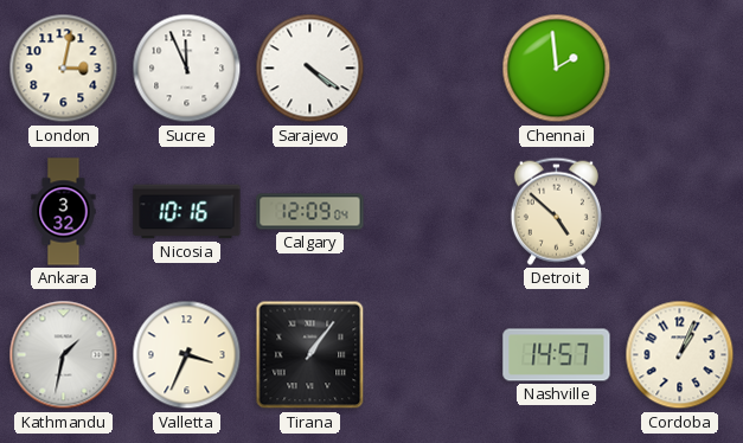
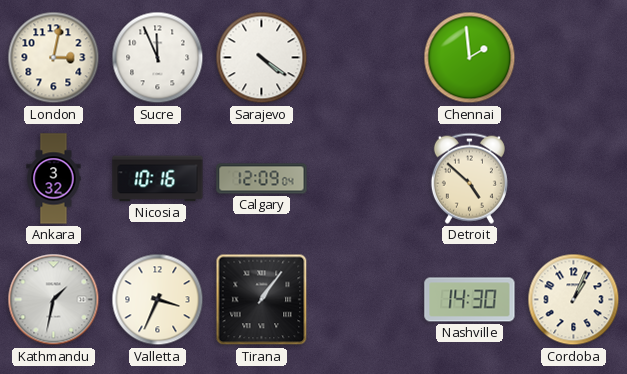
Nashville: 14:57 -> 14:30
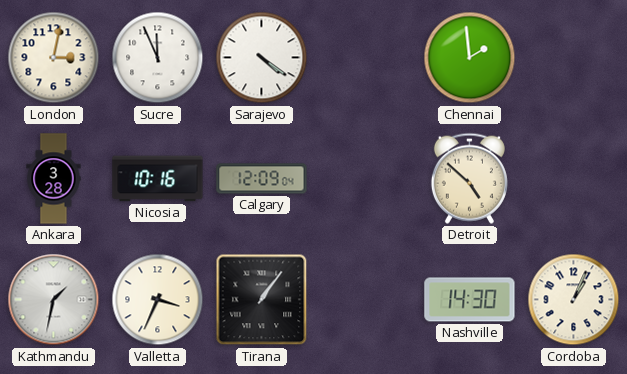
Ankara: 3:32 -> 3:28
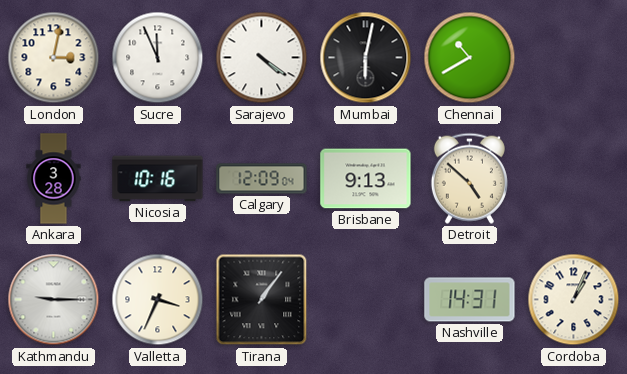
Mumbai: none -> 6:02
Chennai: 1:59 -> 10:40
Brisbane: none -> 9:13
Kathmandu: 1:32 -> 9:15
Nashville: 14:30 -> 14:31
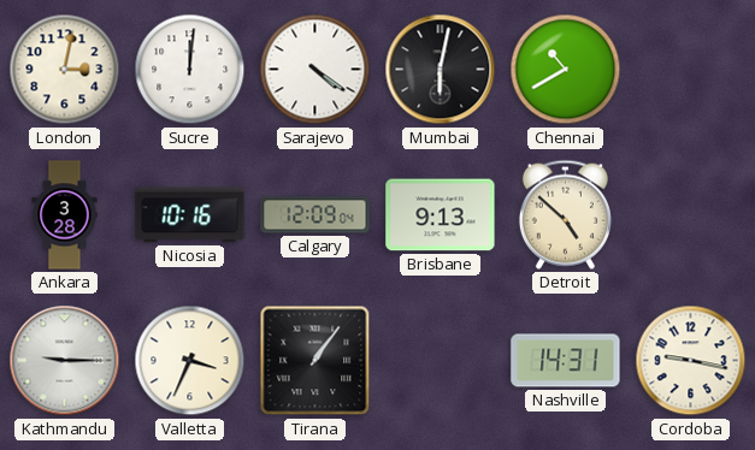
Sucre: 11:56 -> 12:01
Cordoba: 1:04 -> 9:17
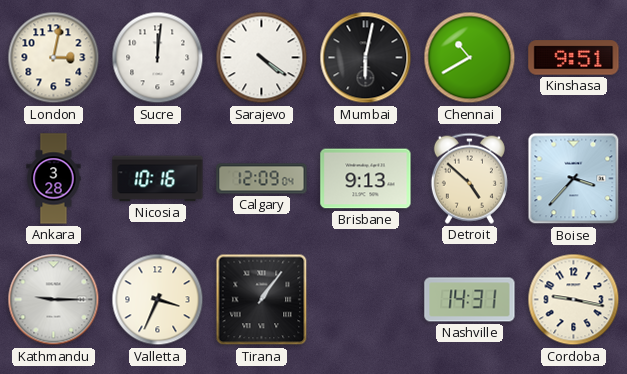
Kinshasa: none -> 9:51
Boise: none -> 3:37
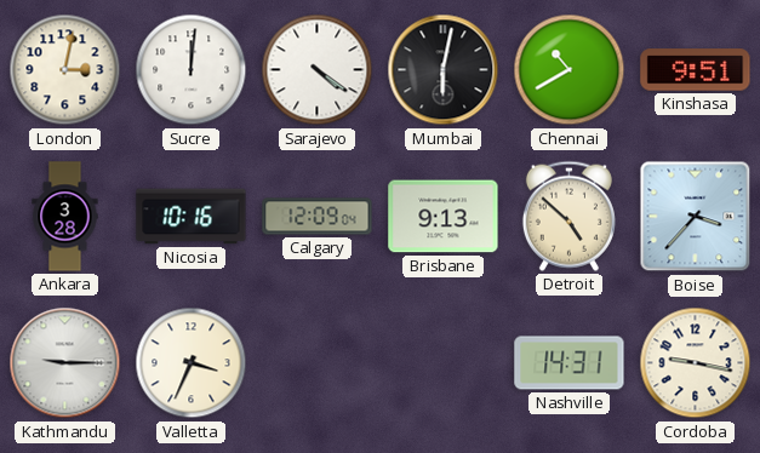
Tirana: 1:06 -> none
